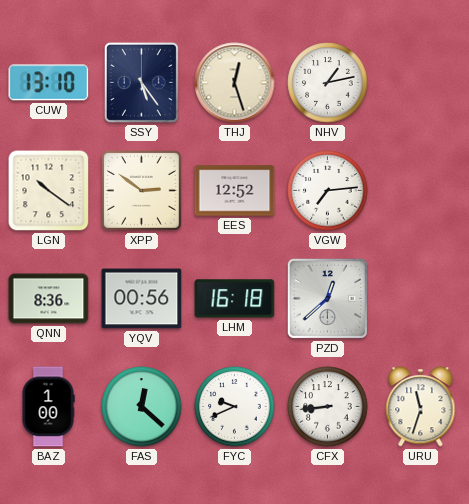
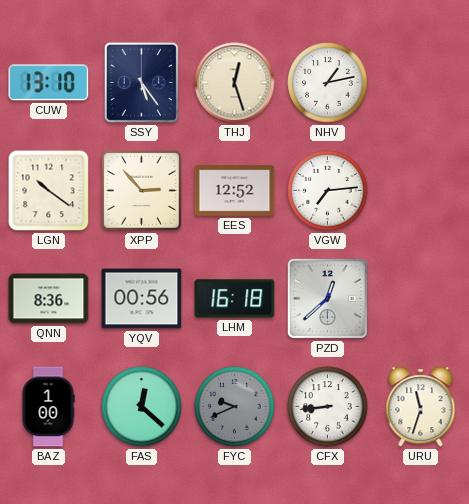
XPP: 2:51 -> 2:53
FYC dial: white -> grey
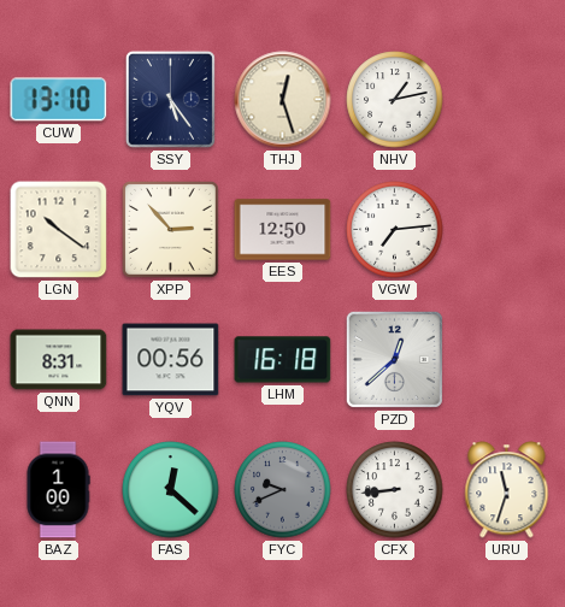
EES: 12:52 -> 12:50
QNN: 8:36 -> 8:31
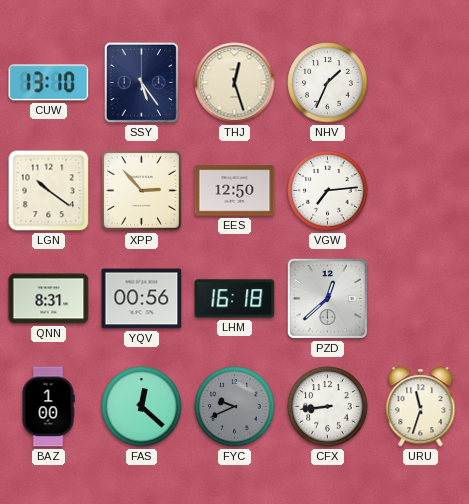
NHV: 1:13 -> 1:34
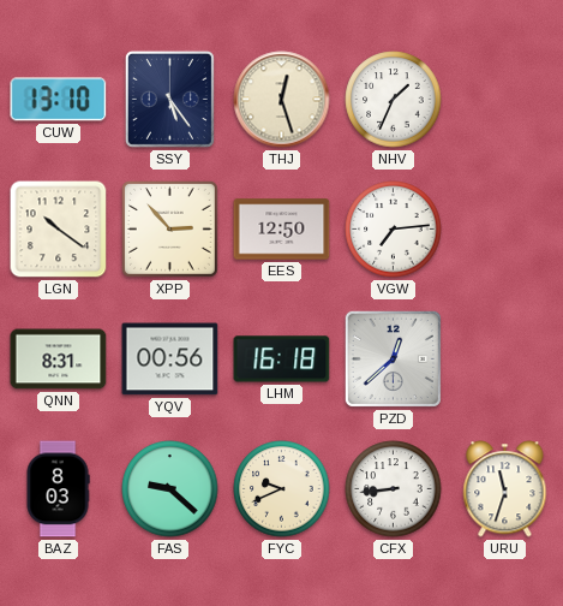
BAZ: 1:00 -> 8:03
FAS: 12:22 -> 9:22
FYC dial: grey -> cream
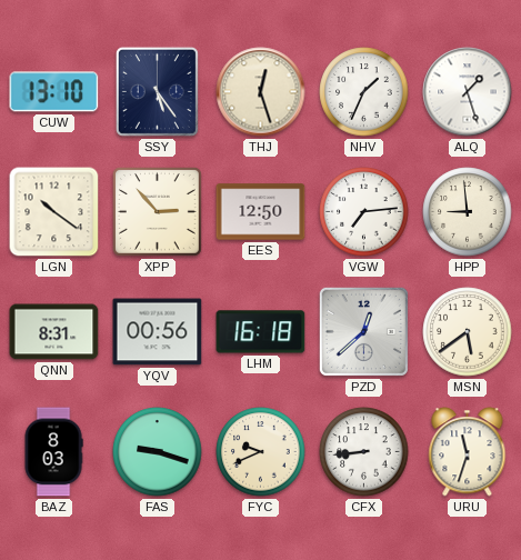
ALQ: none -> 1:27
HPP: none -> 8:59
MSN: none -> 5:39
FAS: 9:22 -> 9:18
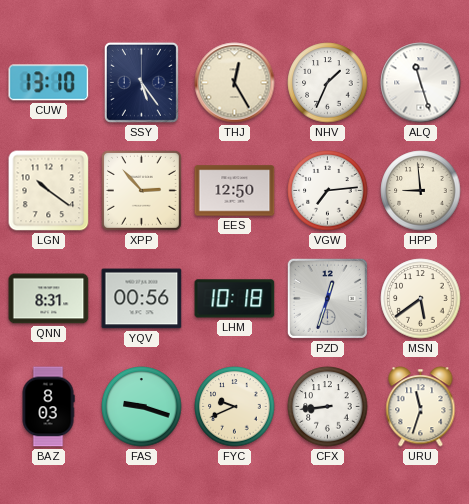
THJ: 12:27 -> 12:25
ALQ: 1:27 -> 11:27
LHM: 16:18 -> 10:18
PZD: 12:38 -> 12:33
